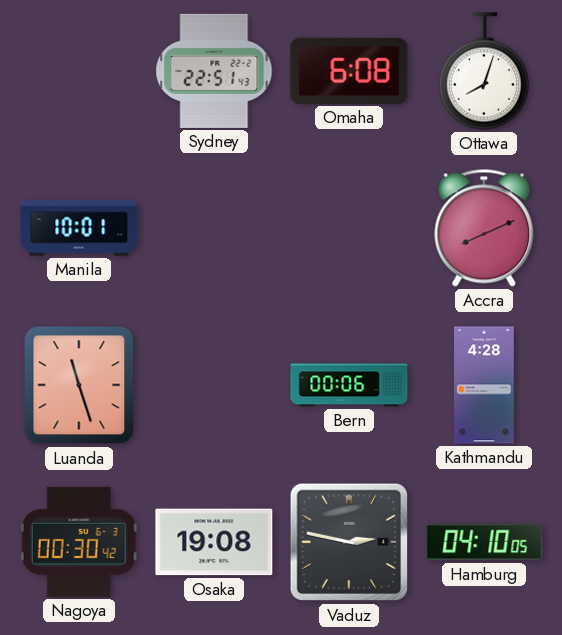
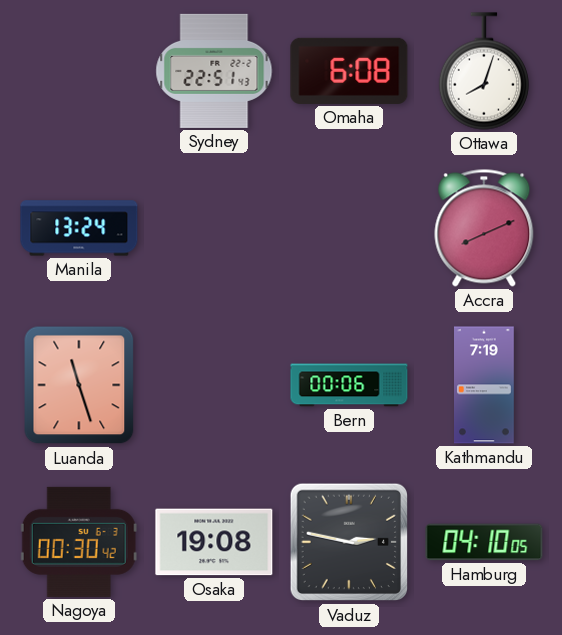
Manila: 10:01 -> 13:24
Kathmandu: 4:28 -> 7:19
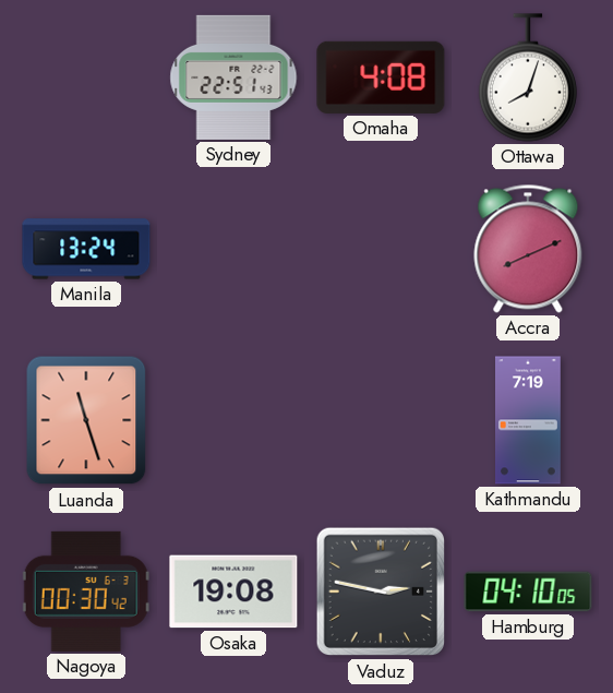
Omaha: 6:08 -> 4:08
Bern: 00:06 -> none
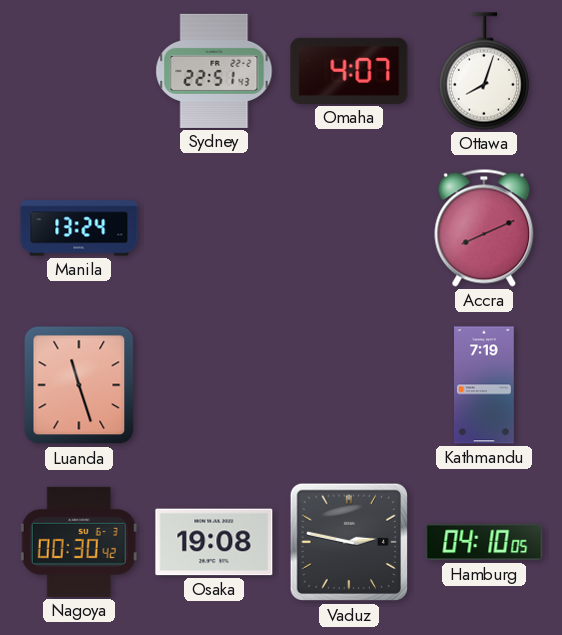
Omaha: 4:08 -> 4:07
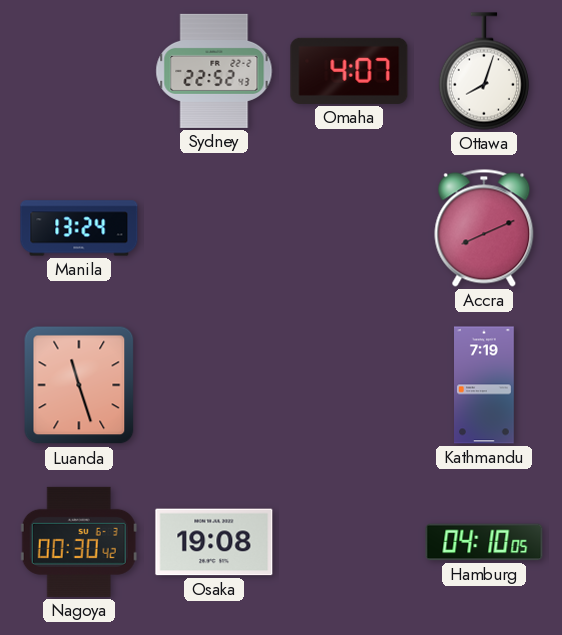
Sydney: 22:51 -> 22:52
Vaduz: 2:47 -> none
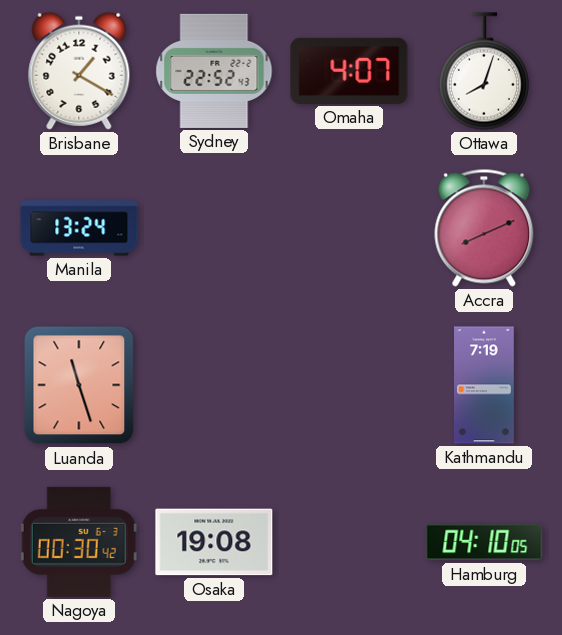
Brisbane: none -> 1:20
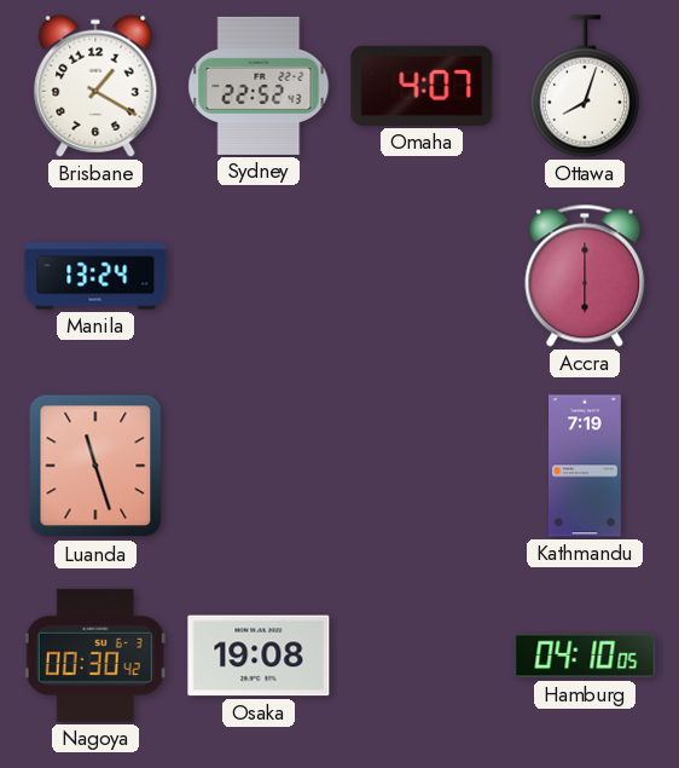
Accra: 8:11 -> 6:00
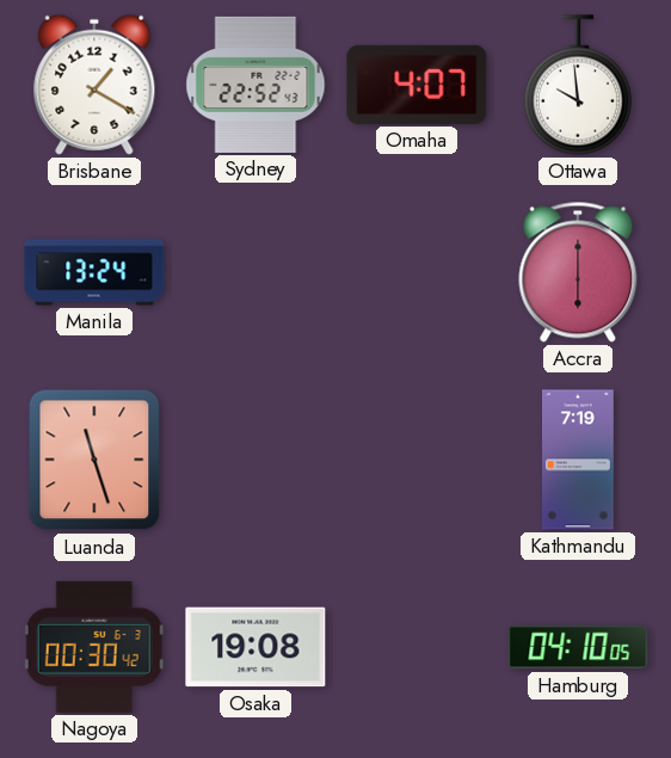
Ottawa: 8:03 -> 9:59
